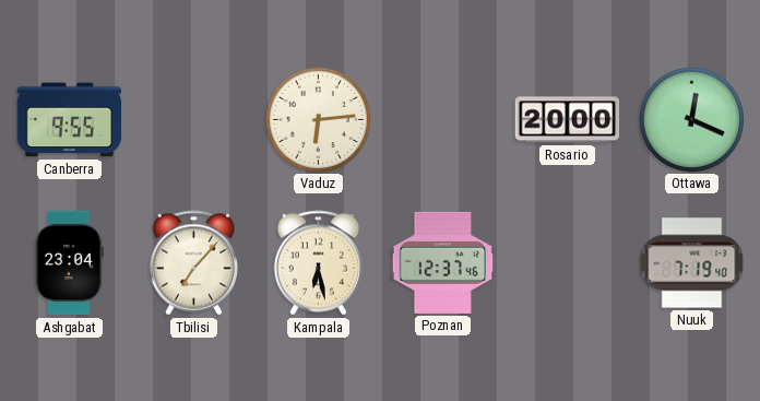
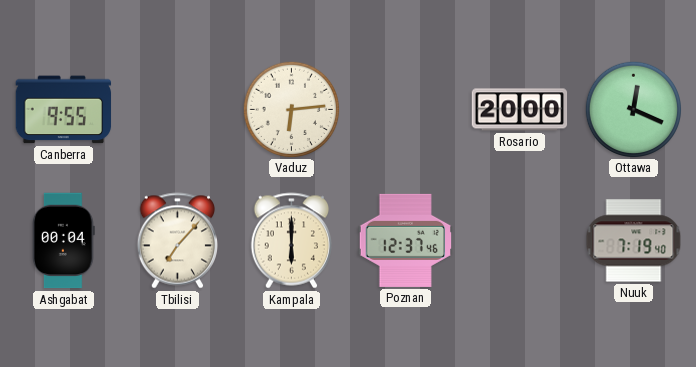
Ashgabat: 23:04 -> 00:04
Kampala: 6:28 -> 6:00
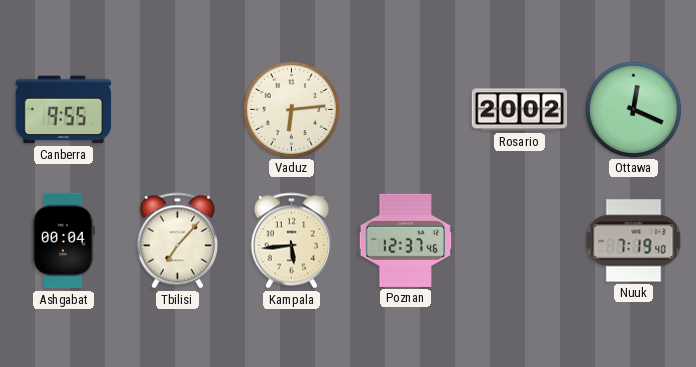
Rosario: 20:00 -> 20:02
Kampala: 6:00 -> 5:44
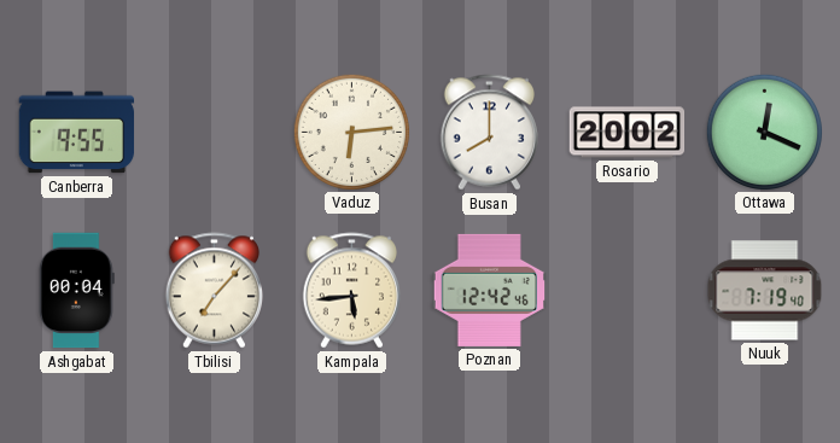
Busan: none -> 8:00
Poznan: 12:37 -> 12:42
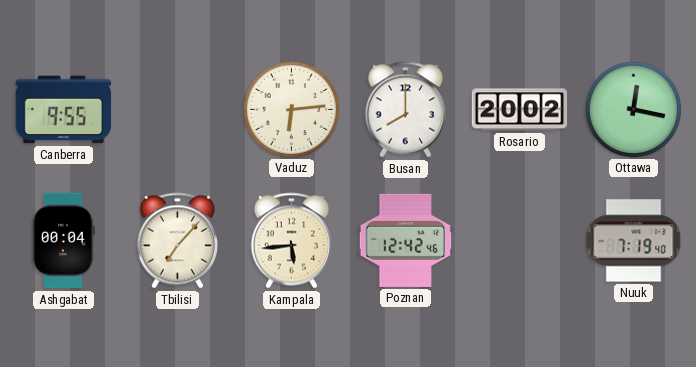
Ottawa: 12:19 -> 12:17
